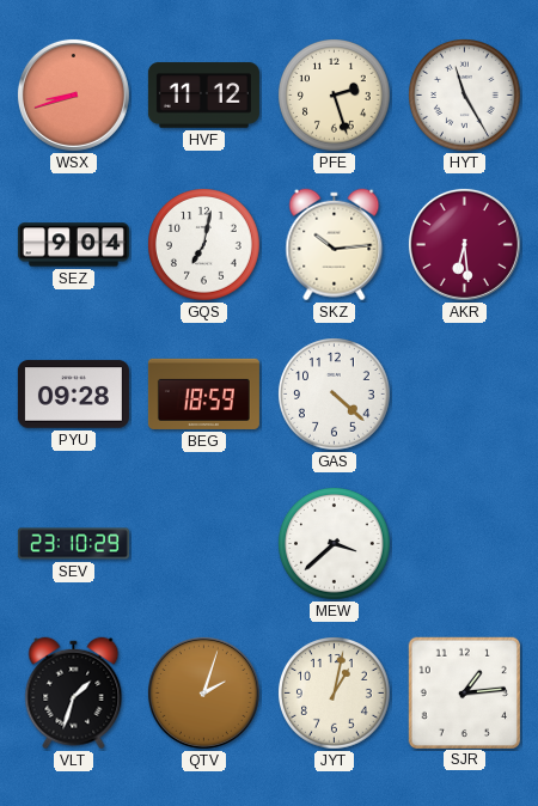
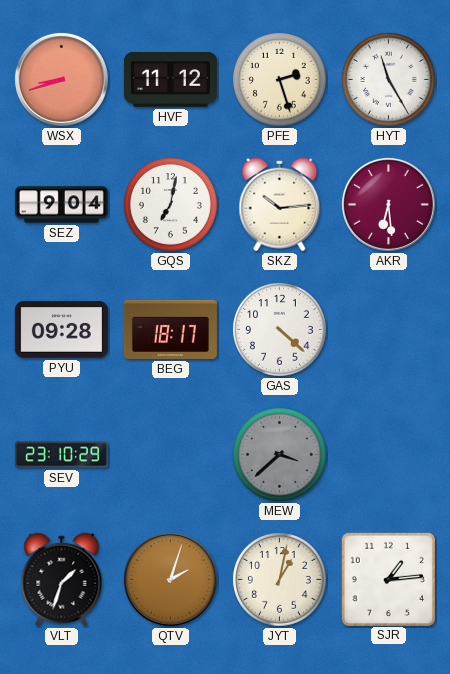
BEG: 18:59 -> 18:17
MEW dial: white -> grey
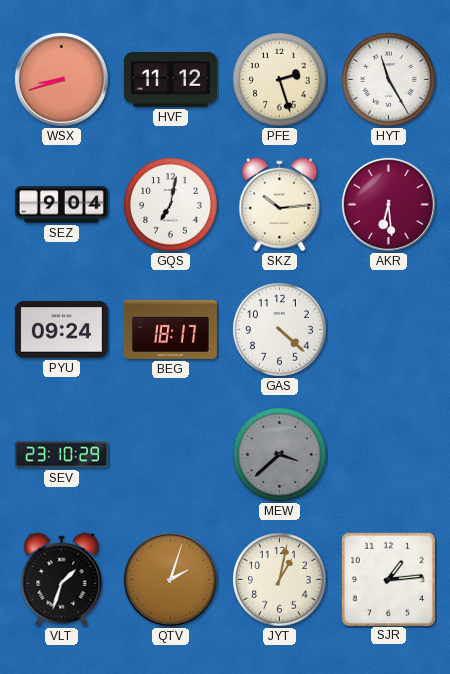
PYU: 09:28 -> 09:24
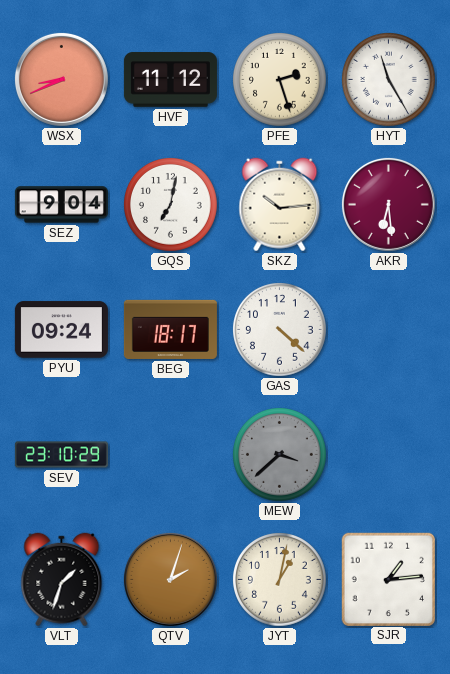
WSX: 8:42 -> 8:41
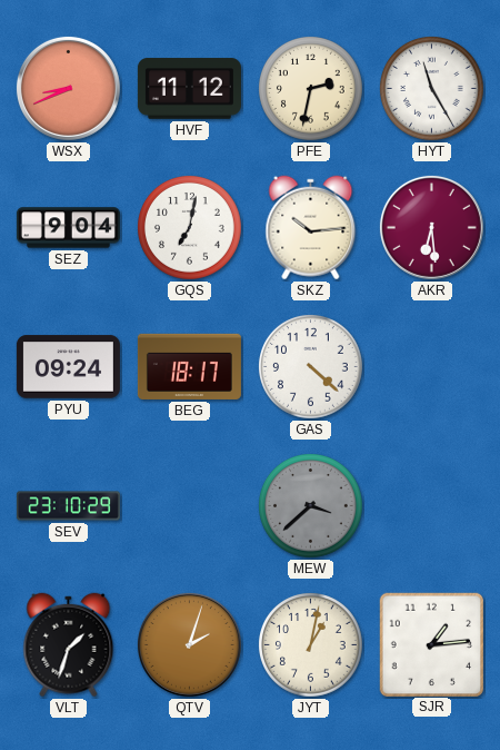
PFE: 2:27 -> 2:32
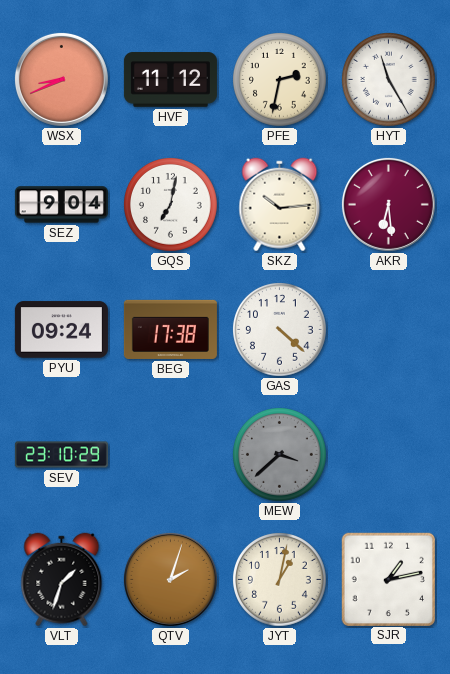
BEG: 18:17 -> 17:38
SJR: 1:14 -> 1:13
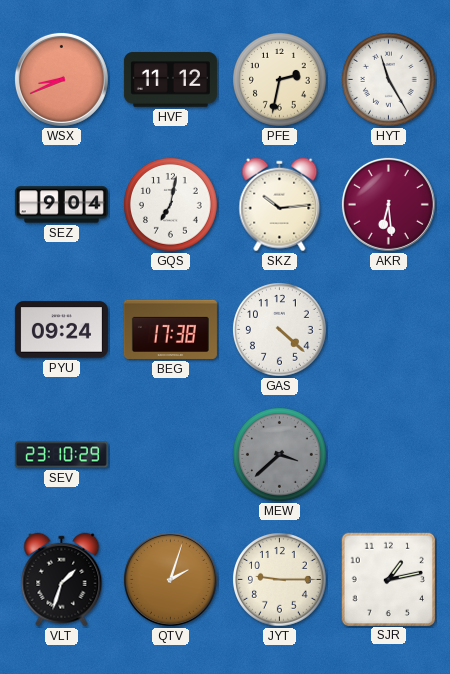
JYT: 1:02 -> 9:15
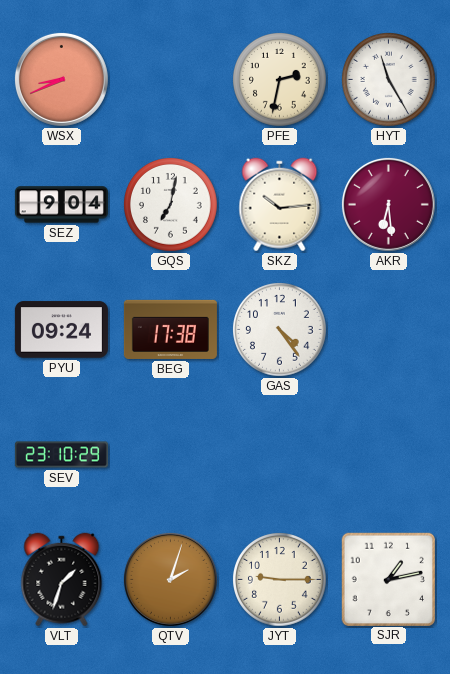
HVF: 11:12 -> none
GAS: 4:22 -> 4:24
MEW: 3:38 -> none
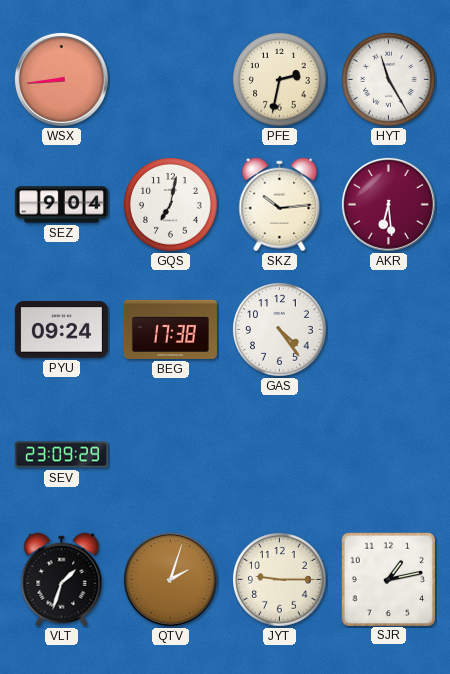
WSX: 8:41 -> 8:44
SEV: 23:10 -> 23:09
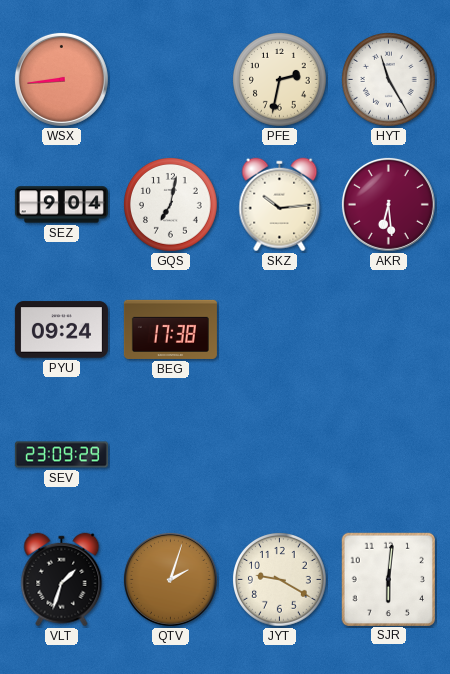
GAS: 4:24 -> none
JYT: 9:15 -> 9:20
SJR: 1:13 -> 6:01
